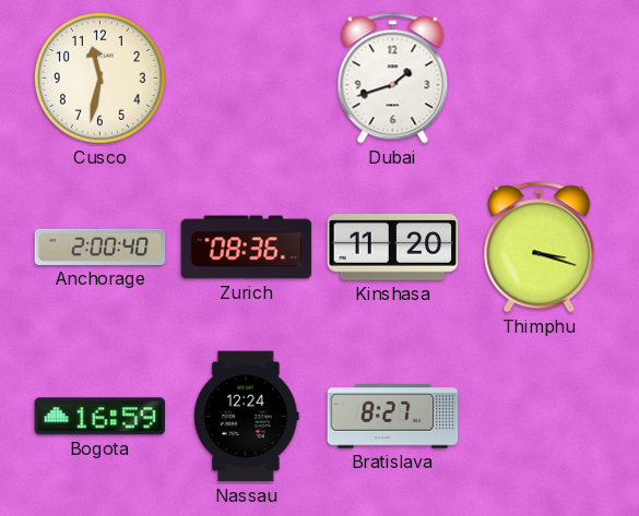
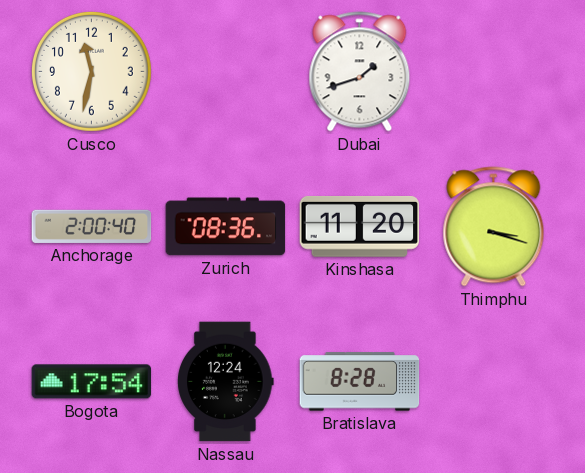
Bogota: 16:59 -> 17:54
Bratislava: 8:27 -> 8:28
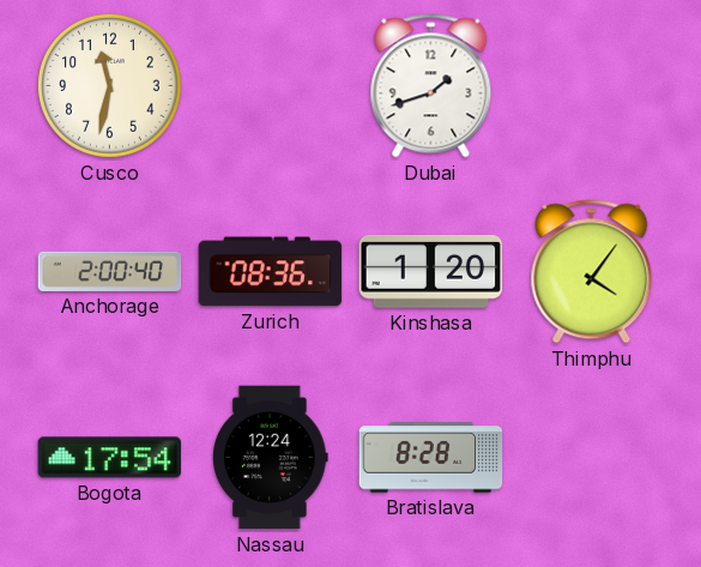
Kinshasa: 11:20 -> 1:20
Thimphu: 3:18 -> 4:06
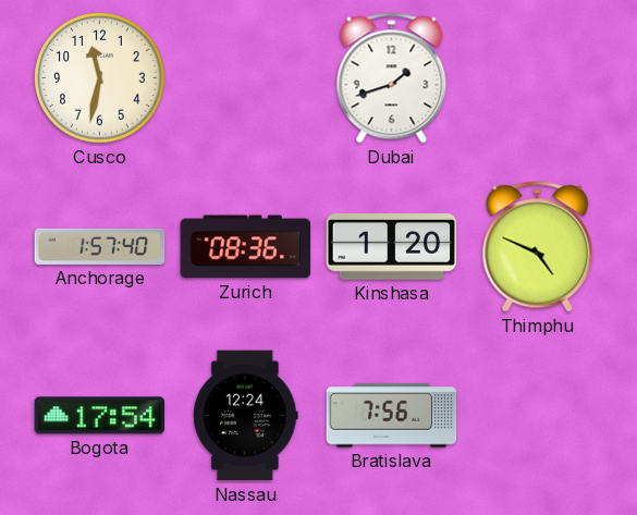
Anchorage: 2:00 -> 1:57
Thimphu: 4:06 -> 4:49
Bratislava: 8:28 -> 7:56
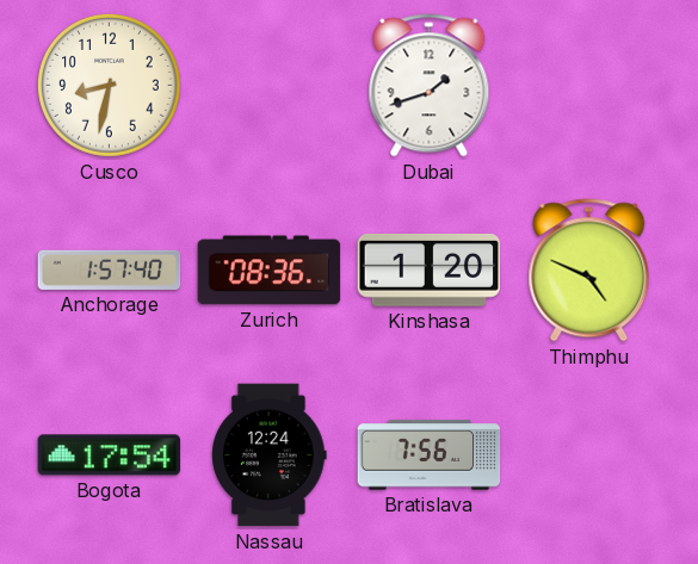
Cusco: 11:32 -> 8:32
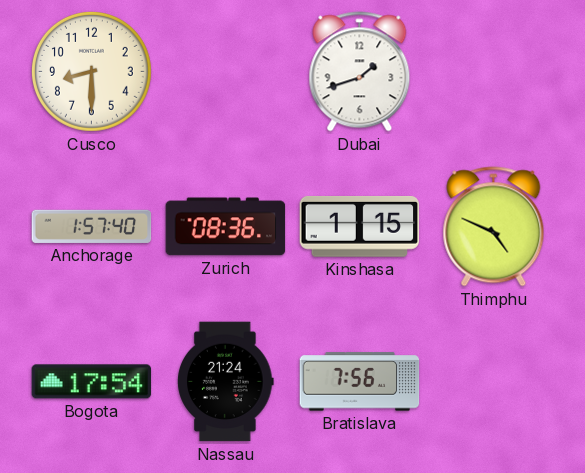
Cusco: 8:32 -> 8:30
Kinshasa: 1:20 -> 1:15
Nassau: 12:24 -> 21:24
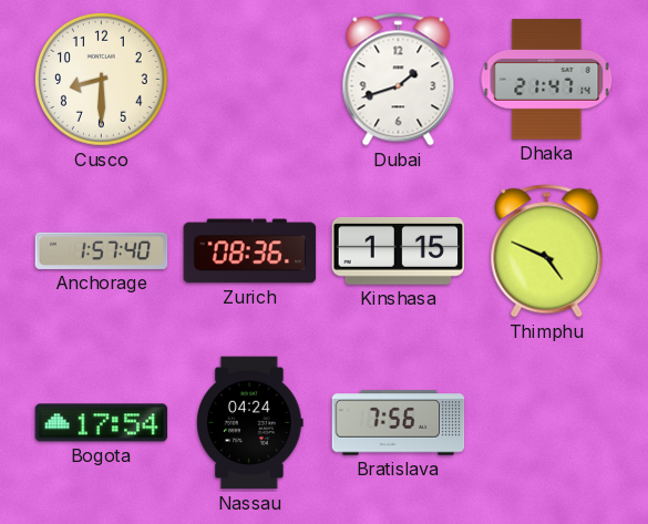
Dhaka: none -> 21:47
Nassau: 21:24 -> 04:24
